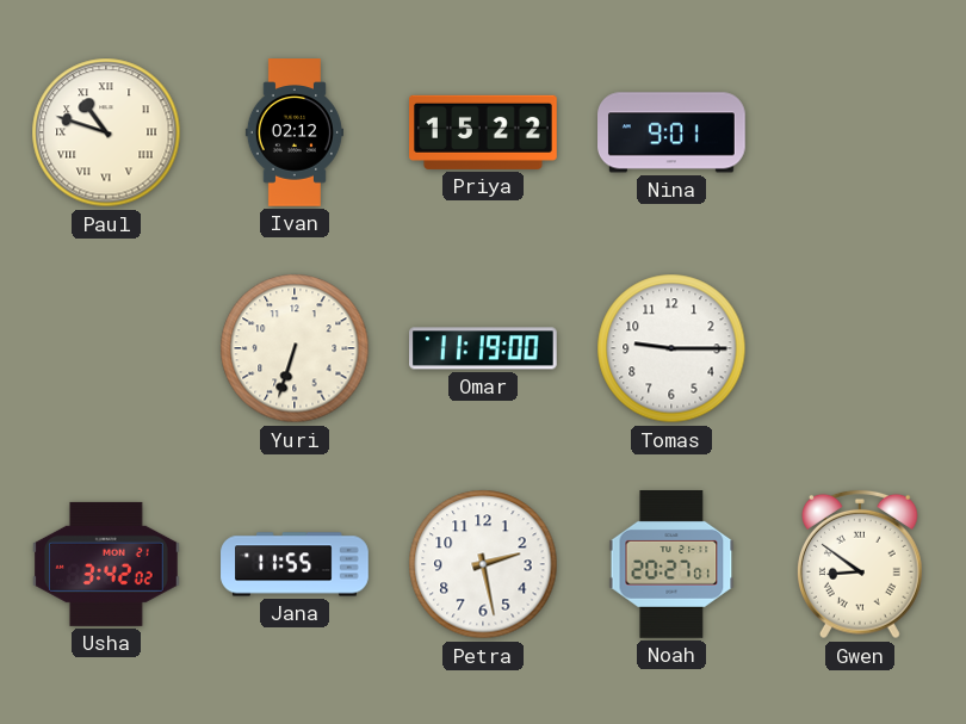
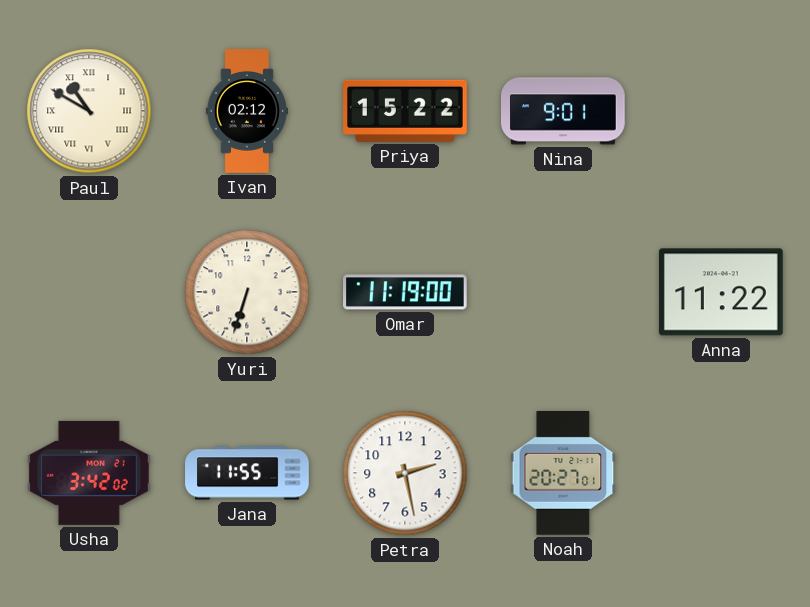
Paul: 10:48 -> 10:50
Tomas: 9:15 -> none
Anna: none -> 11:22
Gwen: 8:51 -> none
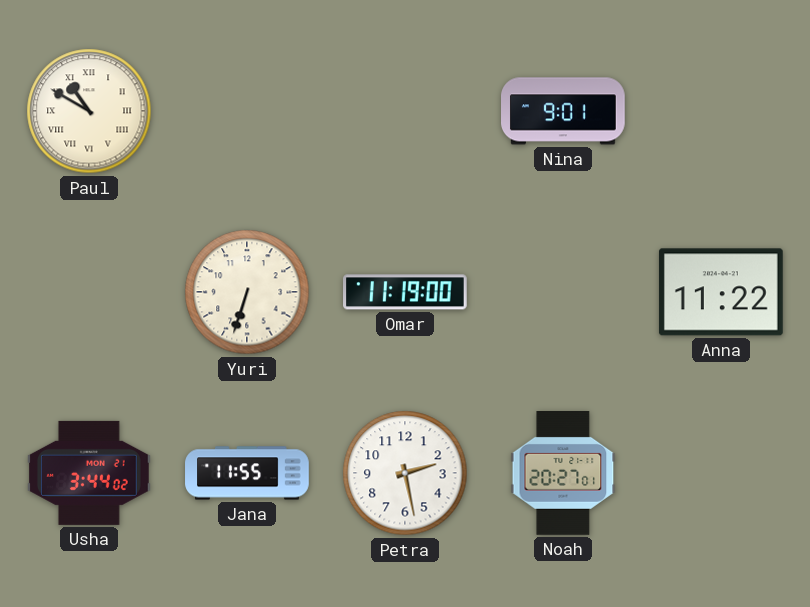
Ivan: 02:12 -> none
Priya: 15:22 -> none
Usha: 3:42 -> 3:44
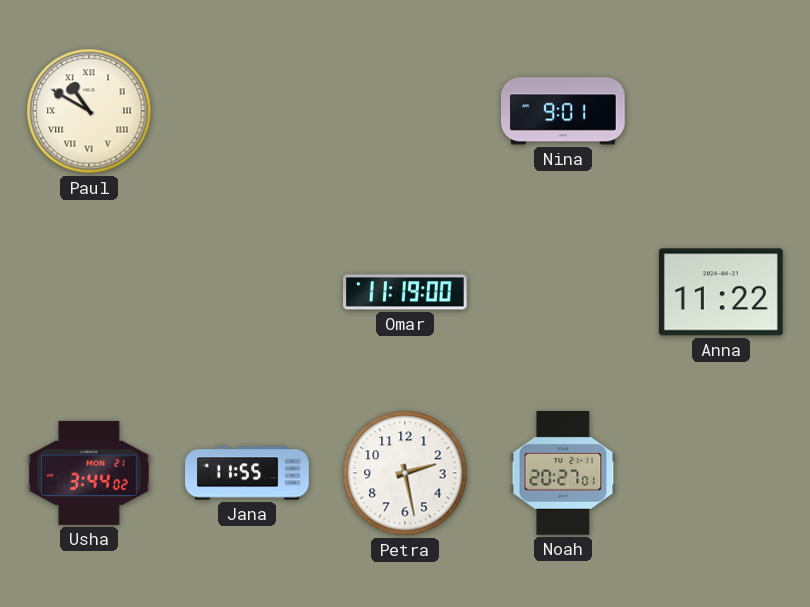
Yuri: 6:33 -> none
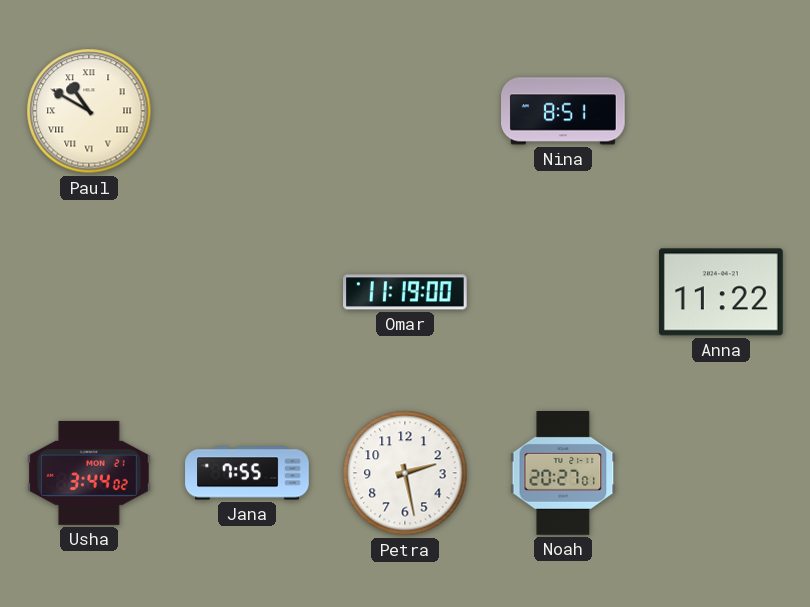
Nina: 9:01 -> 8:51
Jana: 11:55 -> 7:55
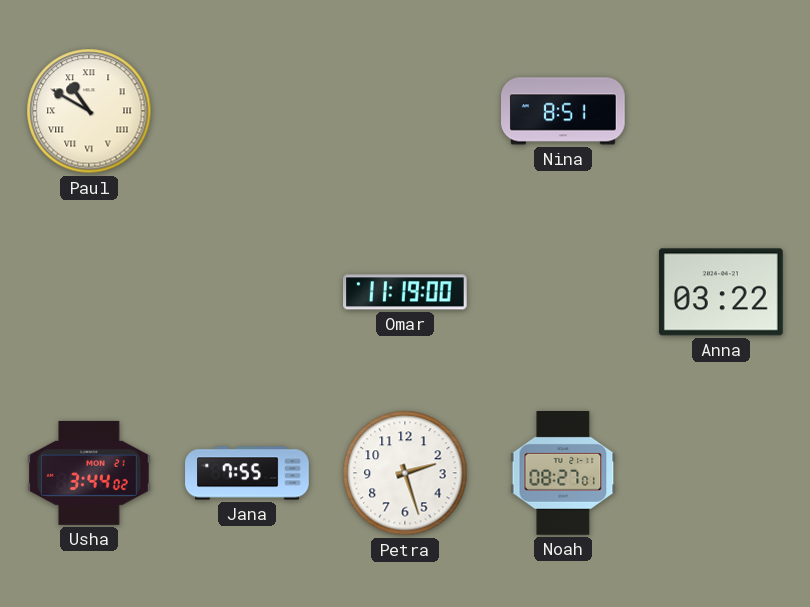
Anna: 11:22 -> 03:22
Petra: 2:28 -> 2:27
Noah: 20:27 -> 08:27
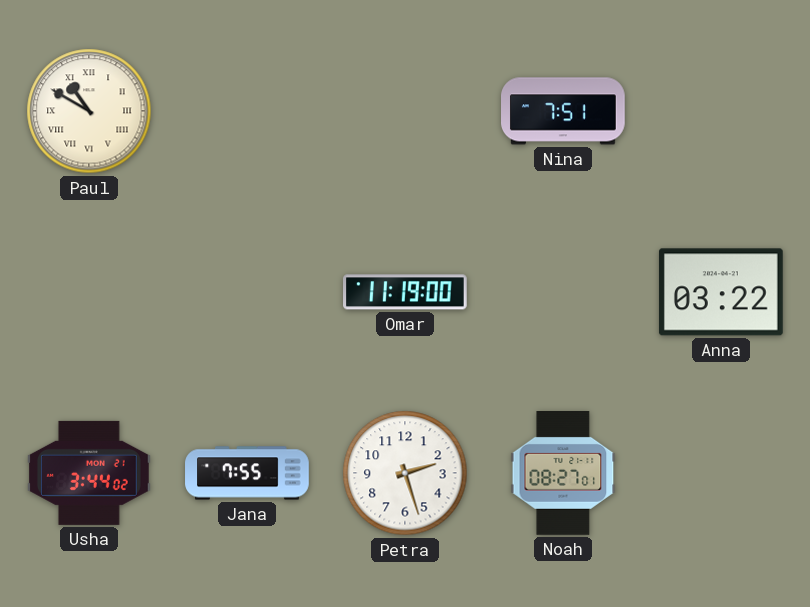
Nina: 8:51 -> 7:51
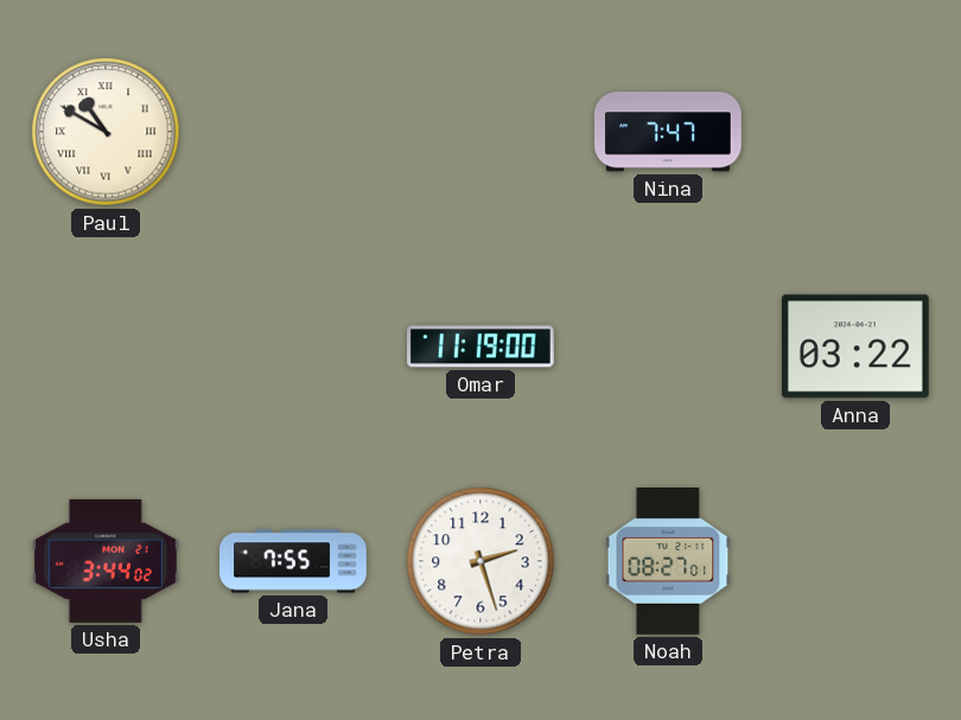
Nina: 7:51 -> 7:47
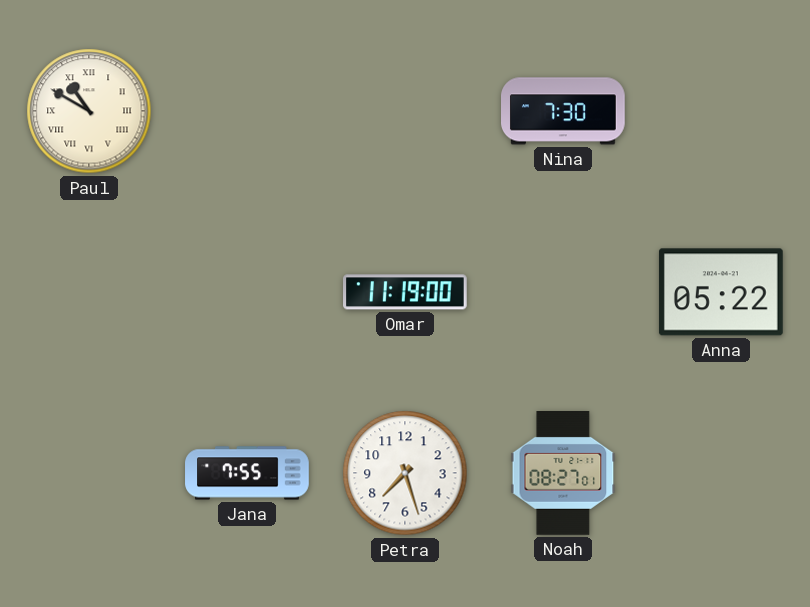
Nina: 7:47 -> 7:30
Anna: 03:22 -> 05:22
Usha: 3:44 -> none
Petra: 2:27 -> 7:27
